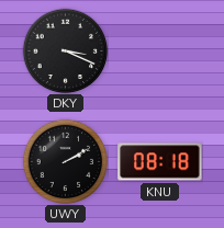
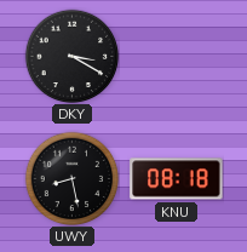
DKY: 3:19 -> 3:20
UWY: 2:10 -> 8:28
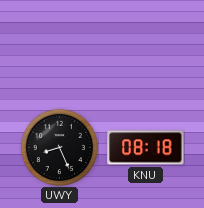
DKY: 3:20 -> none
UWY: 8:28 -> 8:26
